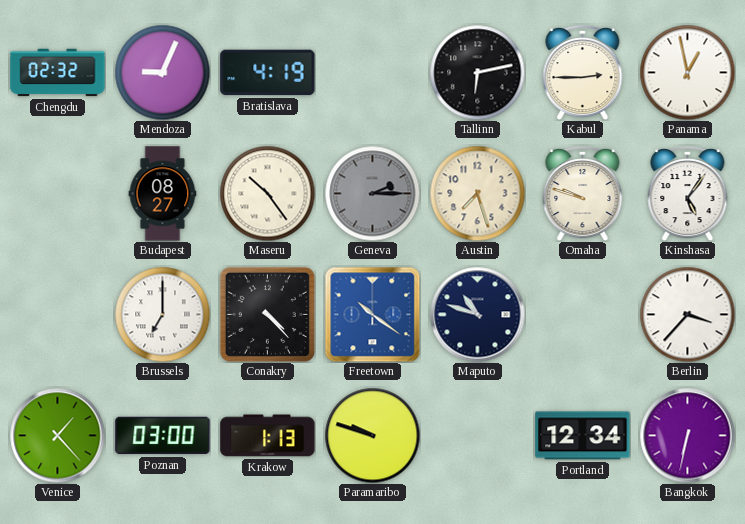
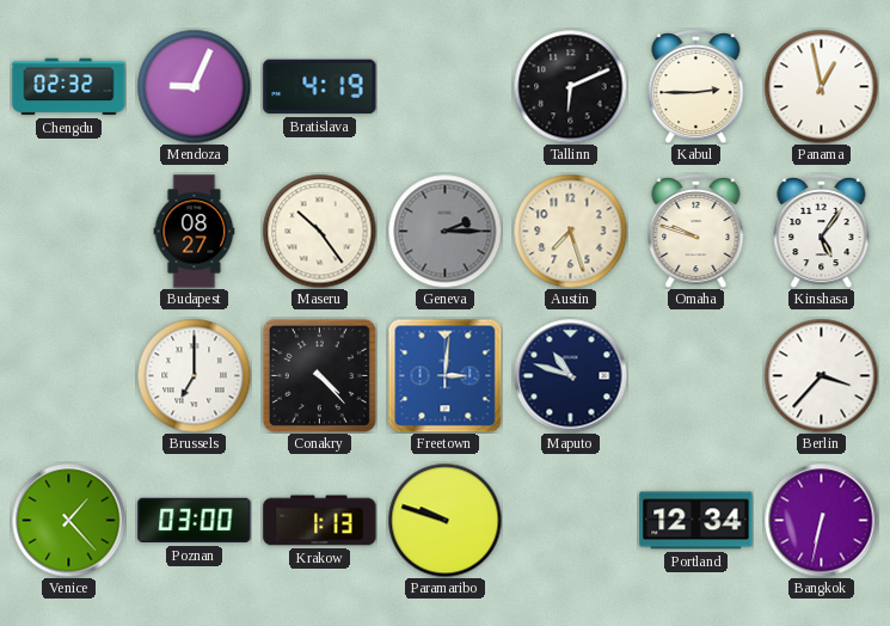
Tallinn: 6:13 -> 6:11
Freetown: 10:21 -> 3:01
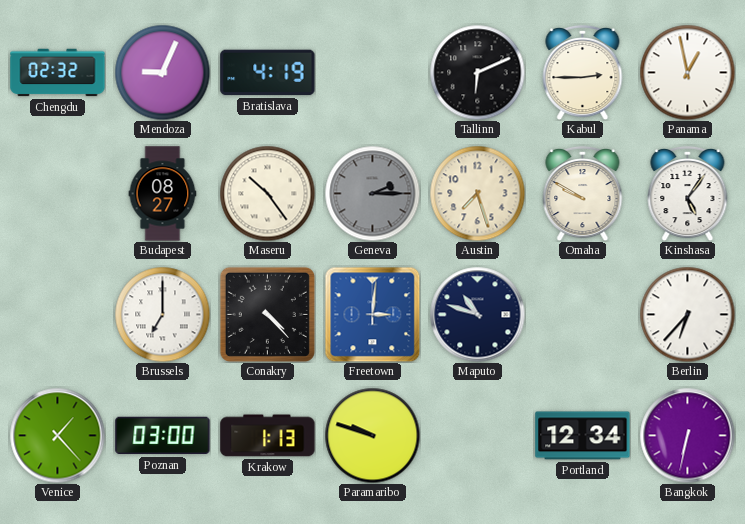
Omaha: 9:48 -> 9:50
Berlin: 3:37 -> 6:37
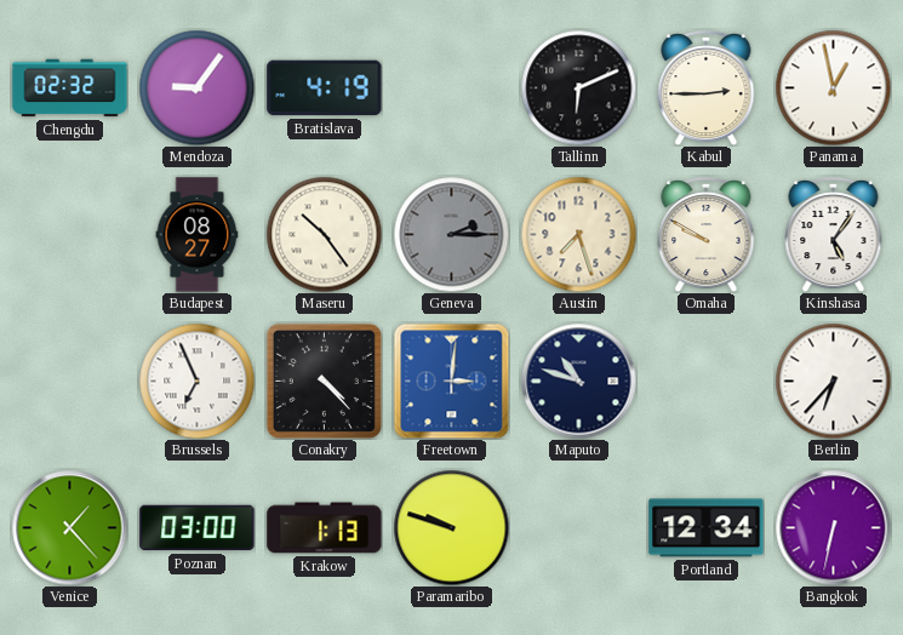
Mendoza: 9:04 -> 9:06
Brussels: 7:00 -> 6:56
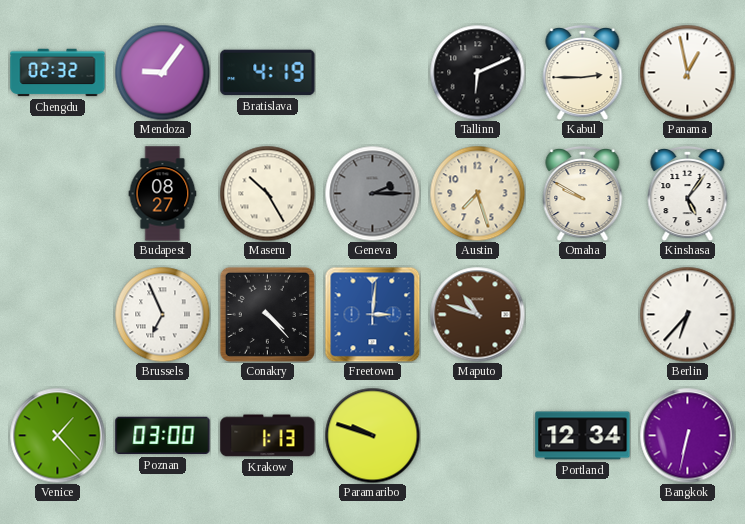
Maseru: 10:24 -> 10:25
Maputo dial: navy -> brown
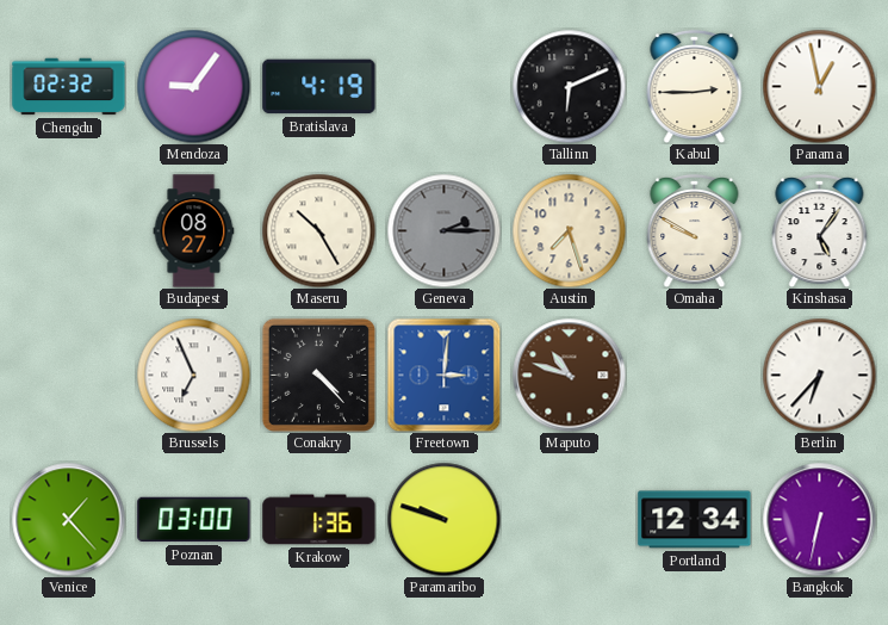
Krakow: 1:13 -> 1:36
